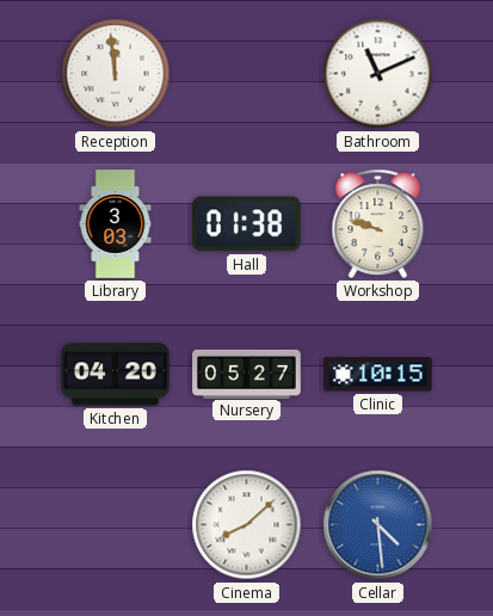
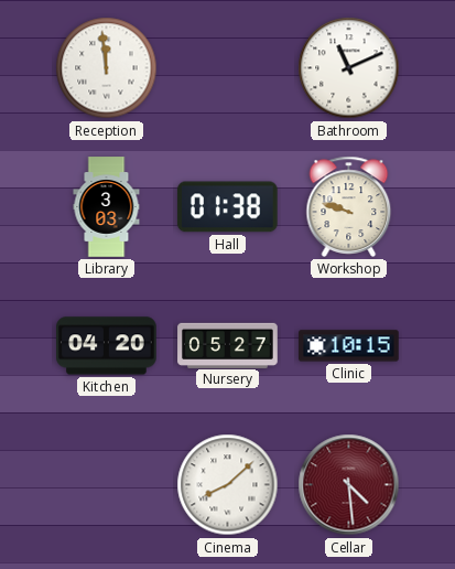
Cellar dial: blue -> burgundy
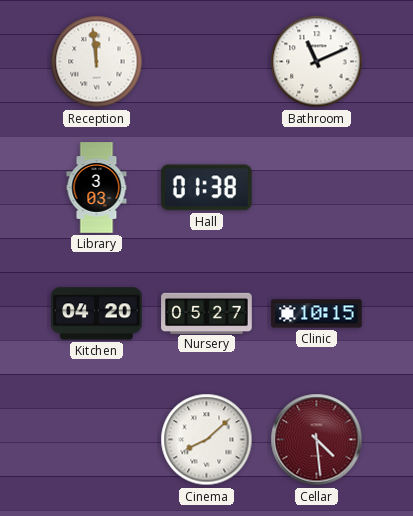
Workshop: 9:48 -> none
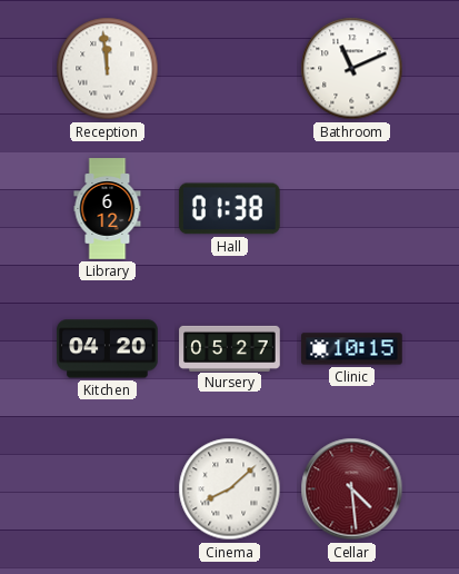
Library: 3:03 -> 6:12
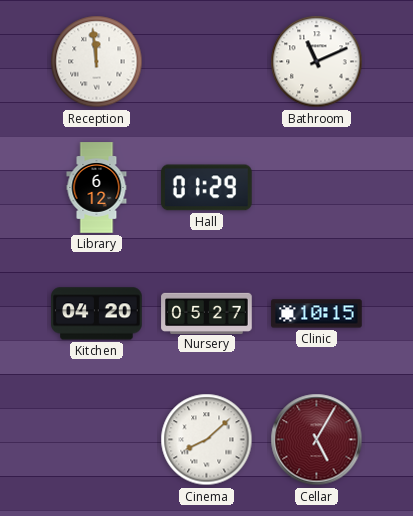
Hall: 01:38 -> 01:29
Cellar: 4:29 -> 5:05
